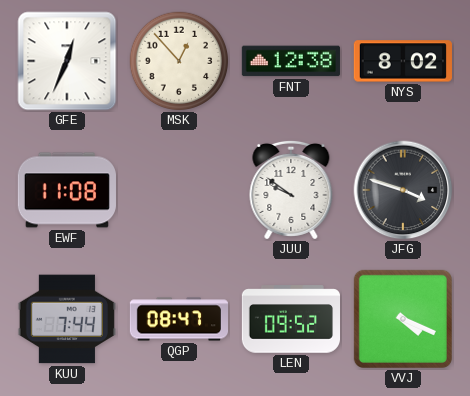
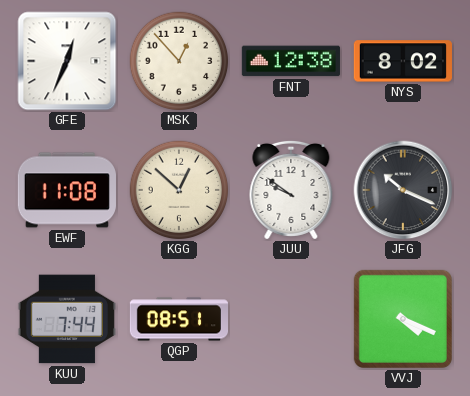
KGG: none -> 12:52
JFG: 3:48 -> 10:19
QGP: 08:47 -> 08:51
LEN: 09:52 -> none
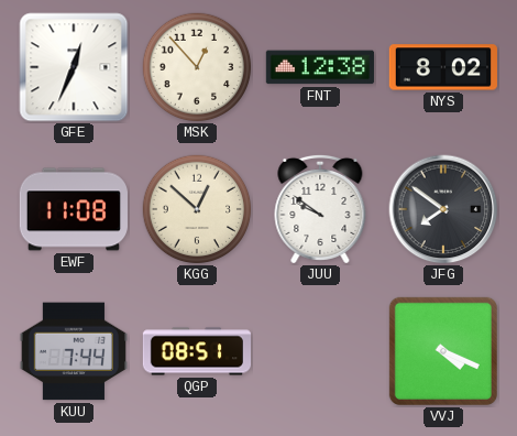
JFG: 10:19 -> 7:51
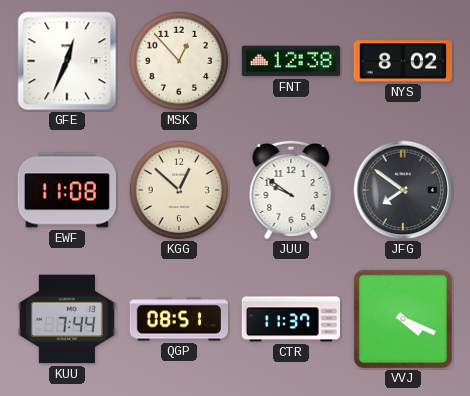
CTR: none -> 11:37
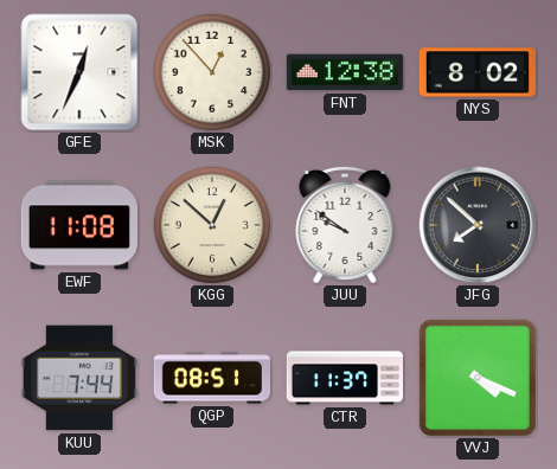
JFG: 7:51 -> 7:52
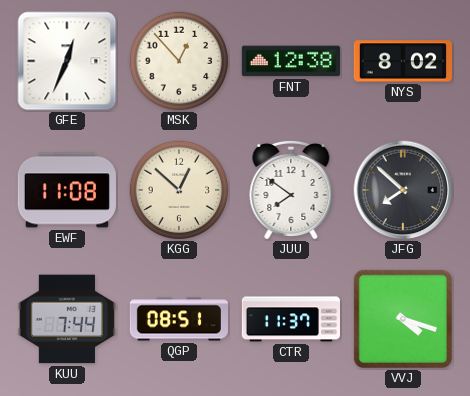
JUU: 9:51 -> 7:51
VVJ: 4:19 -> 4:18
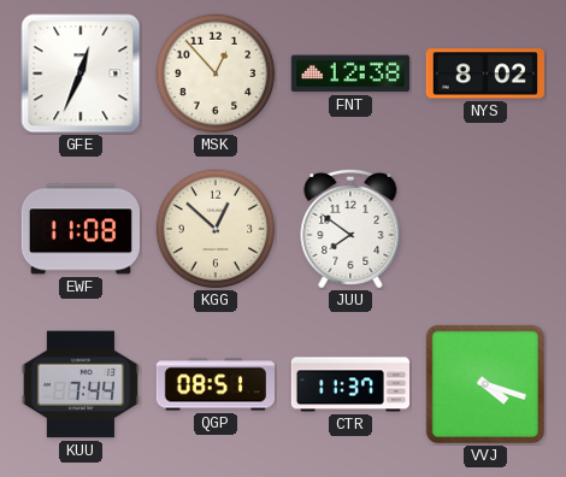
JFG: 7:52 -> none
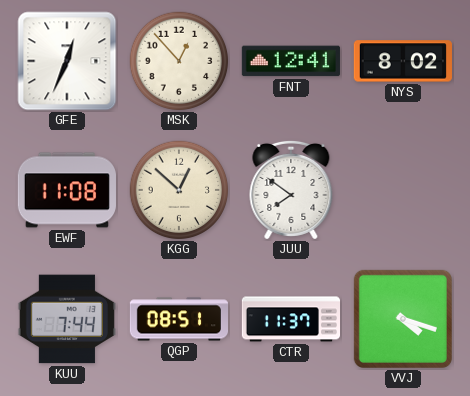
FNT: 12:38 -> 12:41
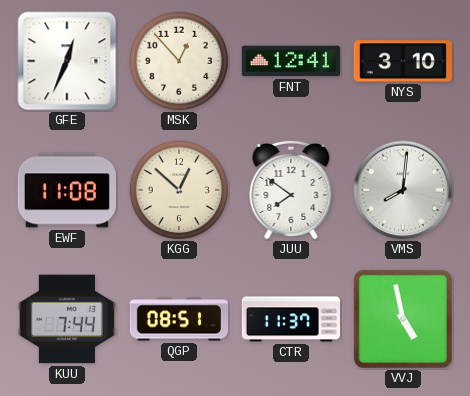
NYS: 8:02 -> 3:10
VMS: none -> 8:01
VVJ: 4:18 -> 4:58
